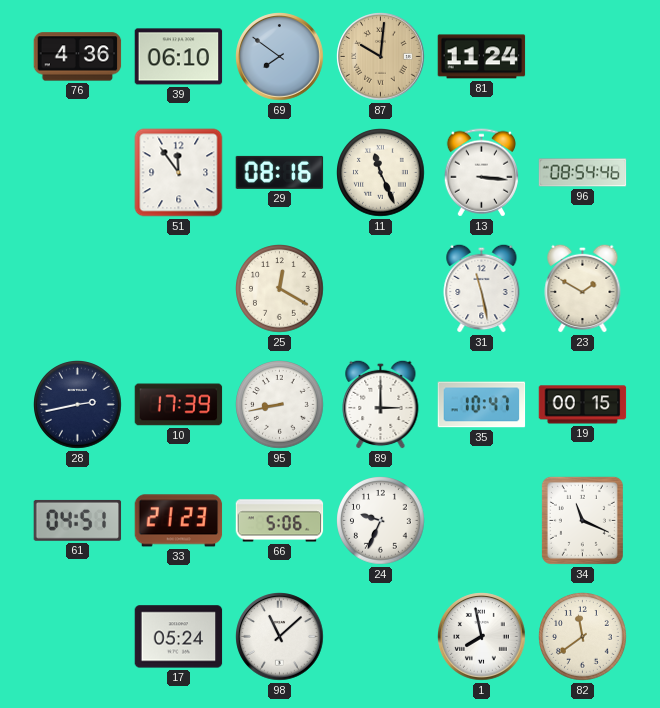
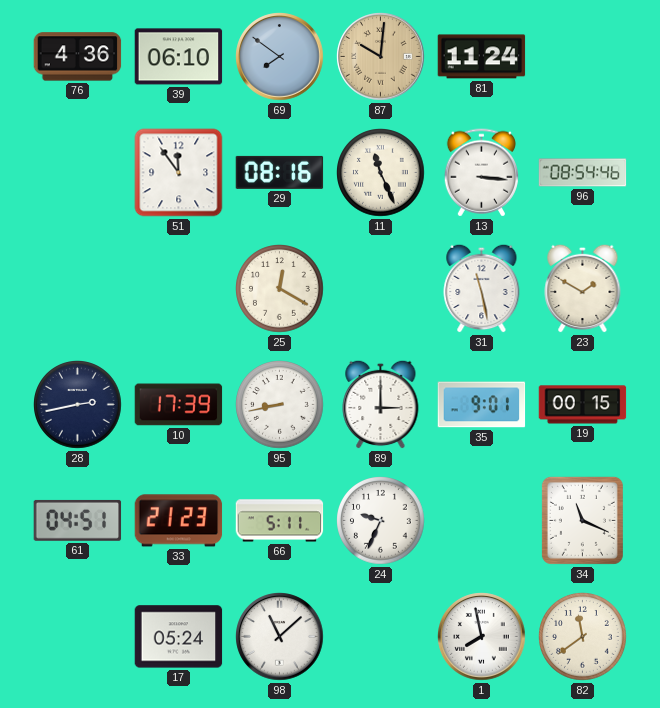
35: 10:47 -> 9:01
66: 5:06 -> 5:11
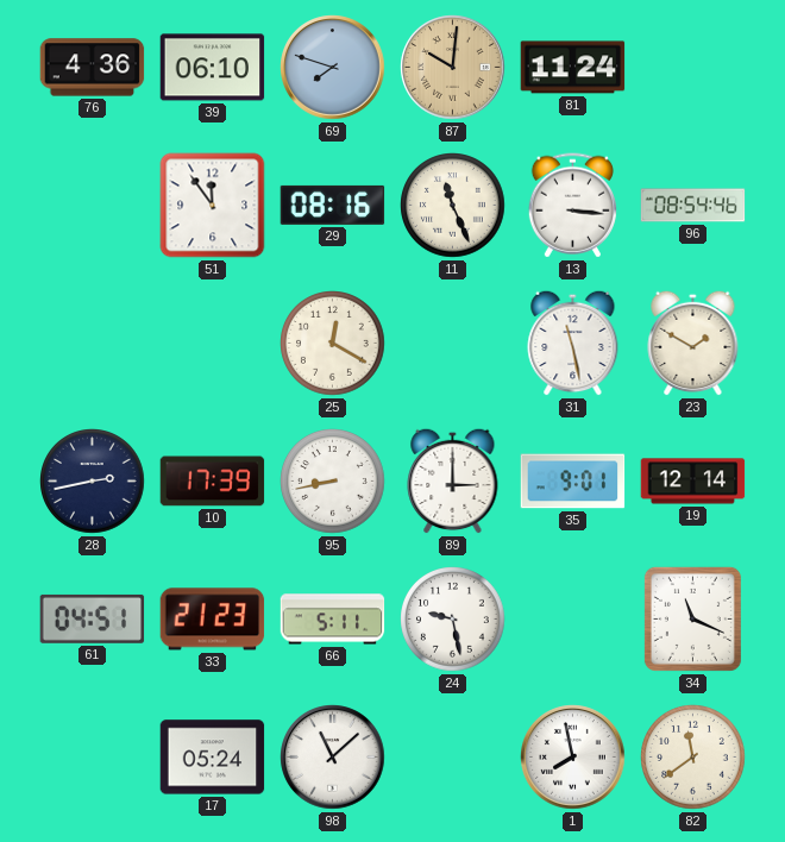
69: 7:51 -> 7:48
19: 00:15 -> 12:14
24: 9:34 -> 9:28
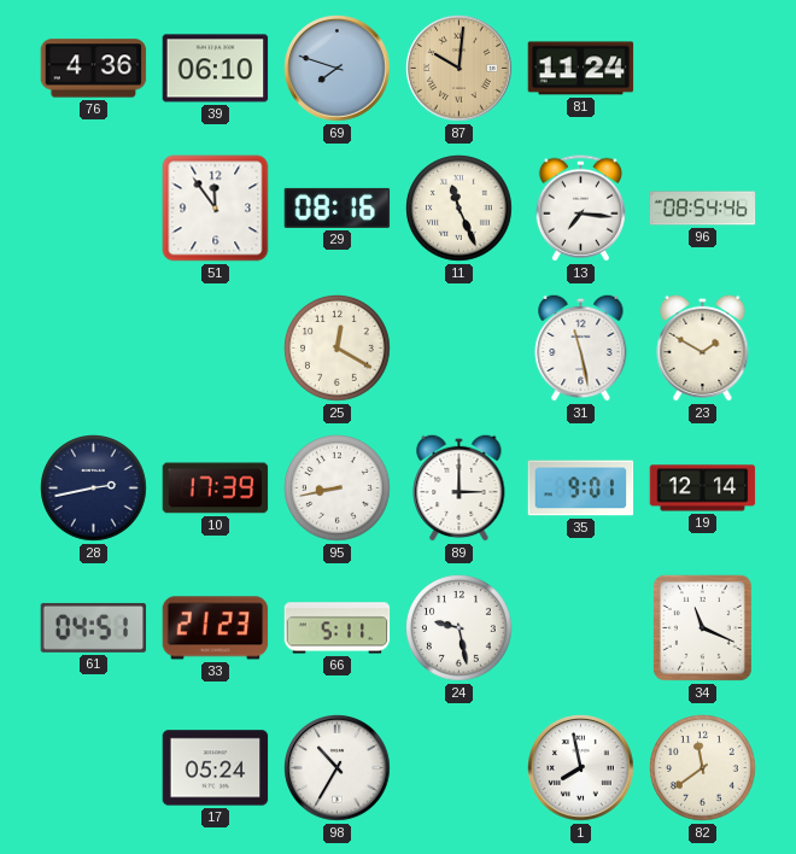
13: 3:16 -> 7:16
98: 11:08 -> 10:35
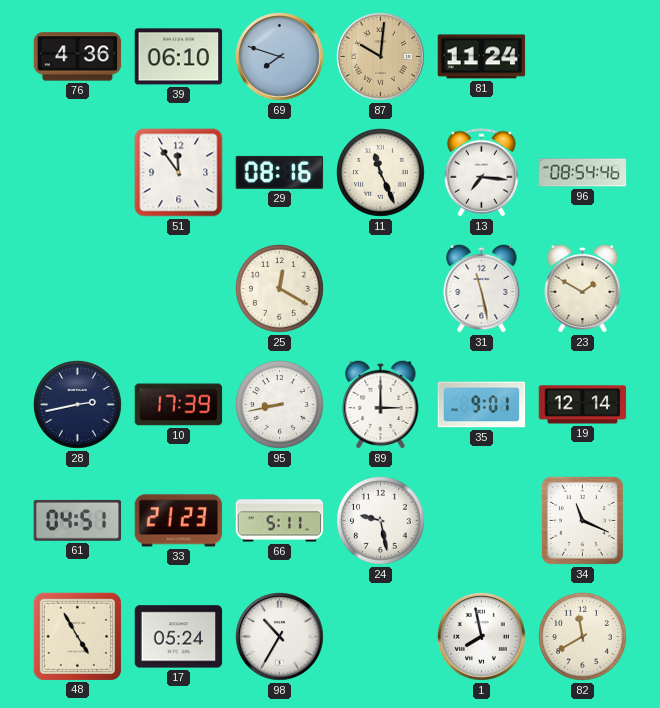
48: none -> 4:55
82: 11:39 -> 11:40
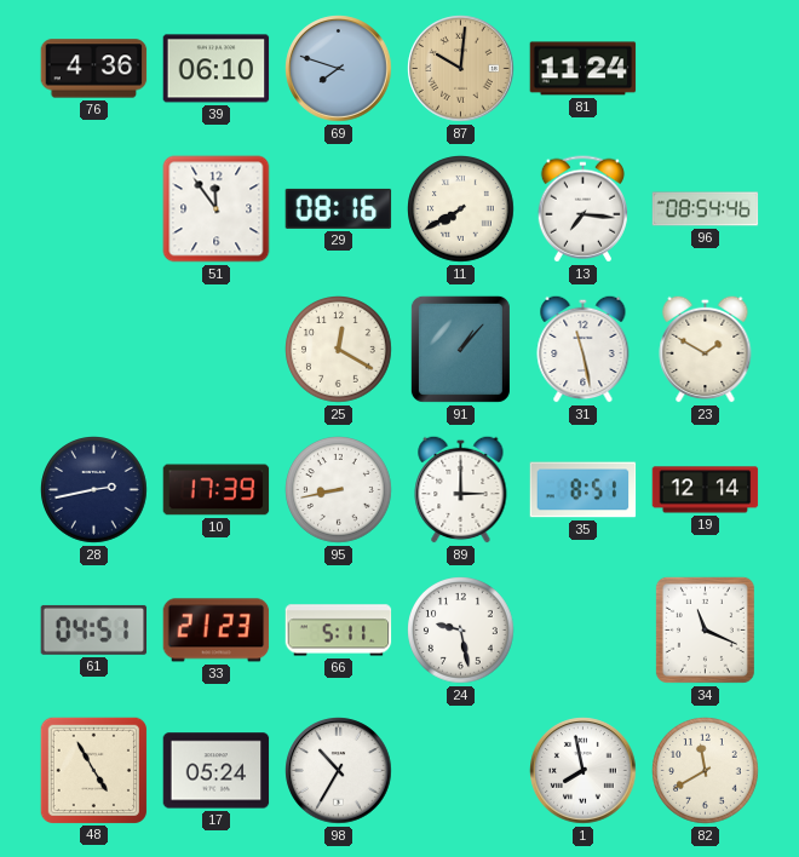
11: 11:26 -> 7:40
91: none -> 1:07
35: 9:01 -> 8:51
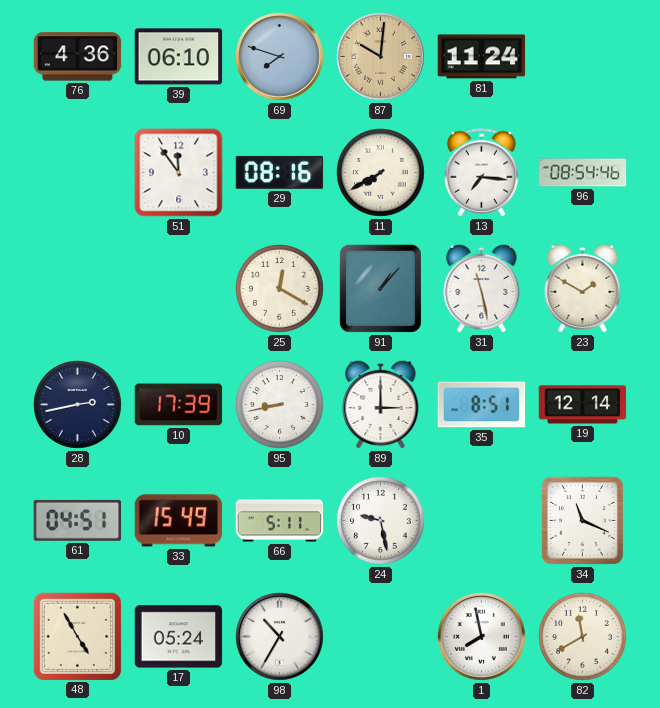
33: 21:23 -> 15:49
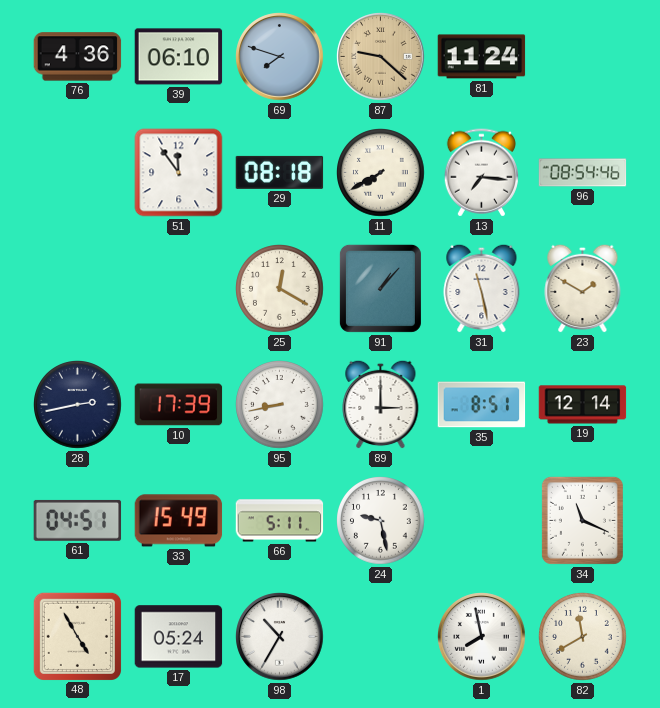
87: 10:01 -> 9:22
29: 08:16 -> 08:18
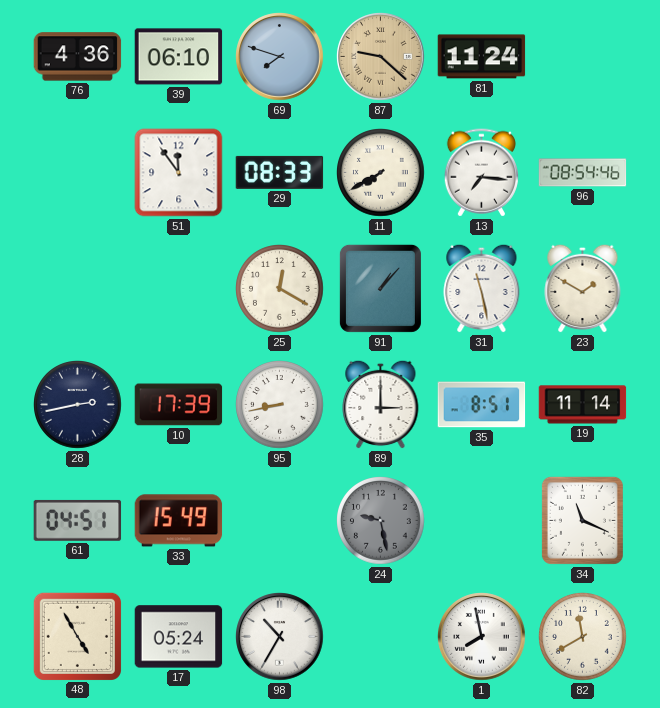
29: 08:18 -> 08:33
19: 12:14 -> 11:14
66: 5:11 -> none
24 dial: white -> grey
